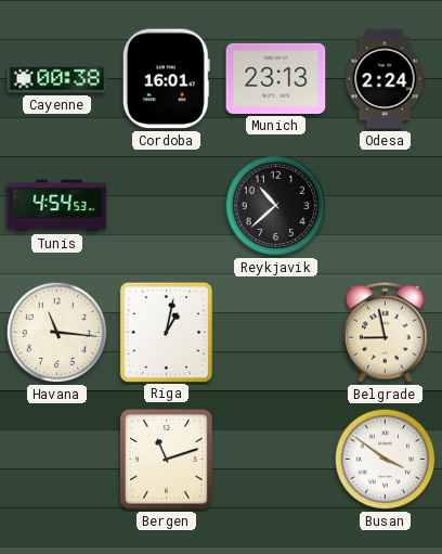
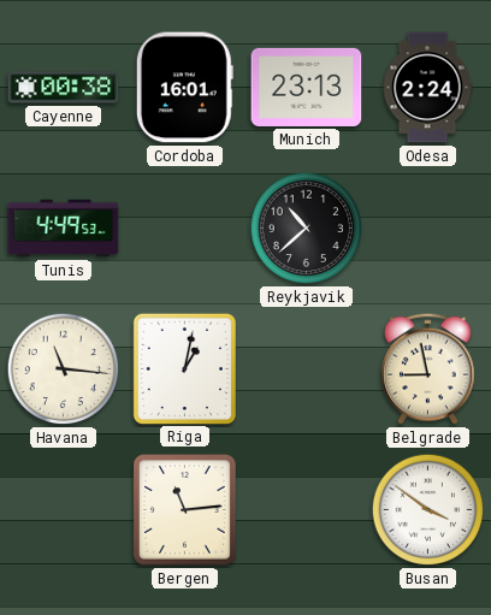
Tunis: 4:54 -> 4:49
Bergen: 11:12 -> 11:14
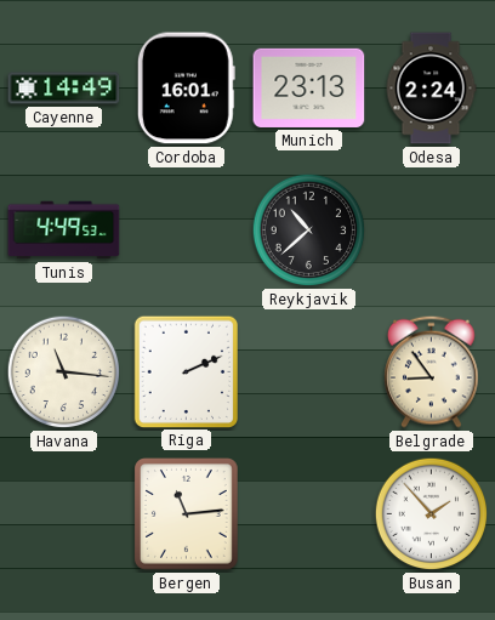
Cayenne: 00:38 -> 14:49
Riga: 1:02 -> 2:11
Belgrade: 8:58 -> 8:54
Busan: 3:51 -> 1:53
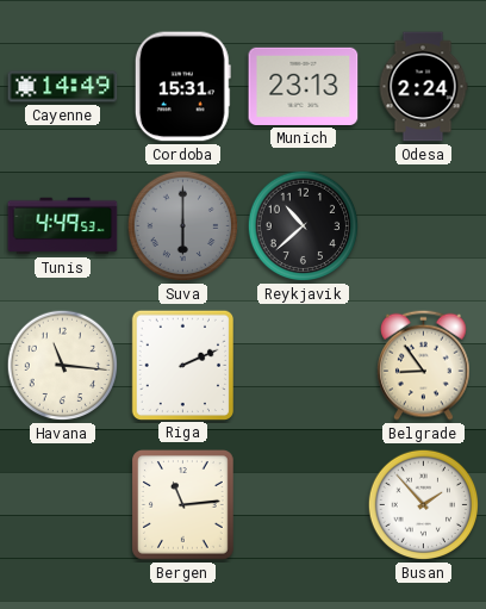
Cordoba: 16:01 -> 15:31
Suva: none -> 6:00
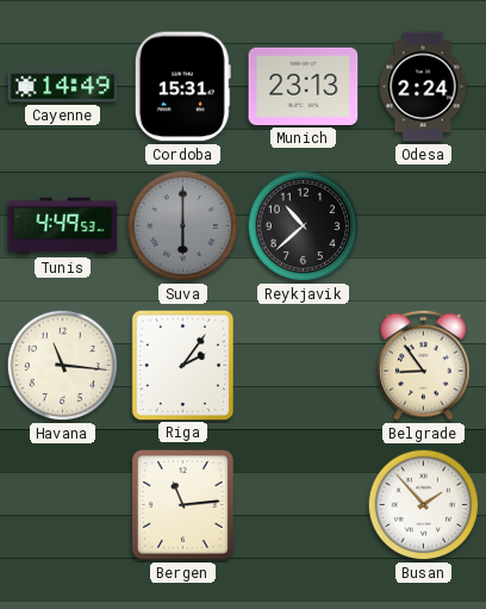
Riga: 2:11 -> 2:06
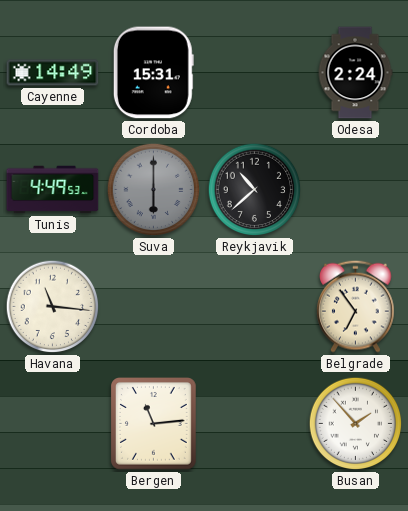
Munich: 23:13 -> none
Riga: 2:06 -> none
Belgrade: 8:54 -> 6:54
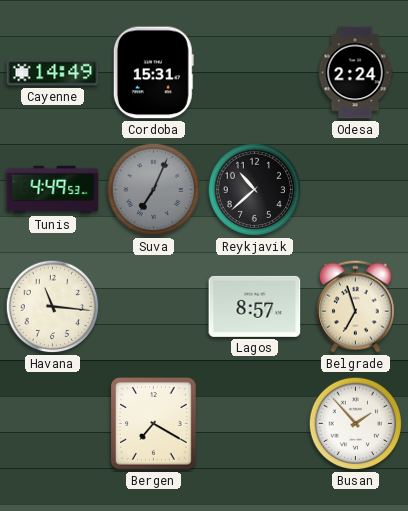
Suva: 6:00 -> 7:04
Lagos: none -> 8:57
Belgrade: 6:54 -> 6:57
Bergen: 11:14 -> 7:20
